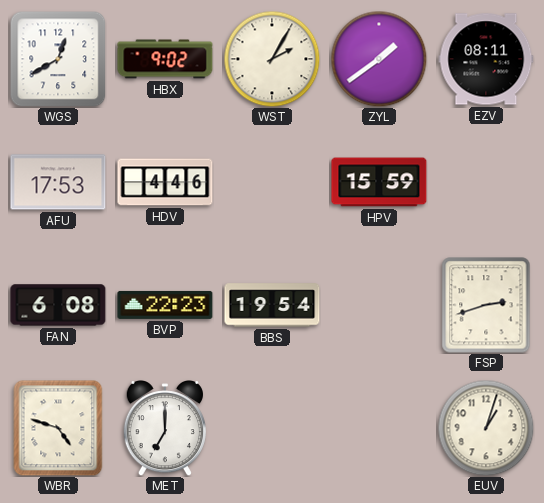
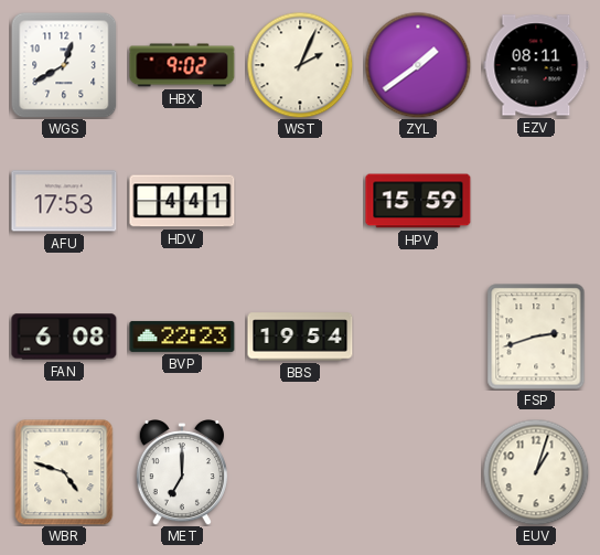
WST: 2:05 -> 2:04
HDV: 4:46 -> 4:41
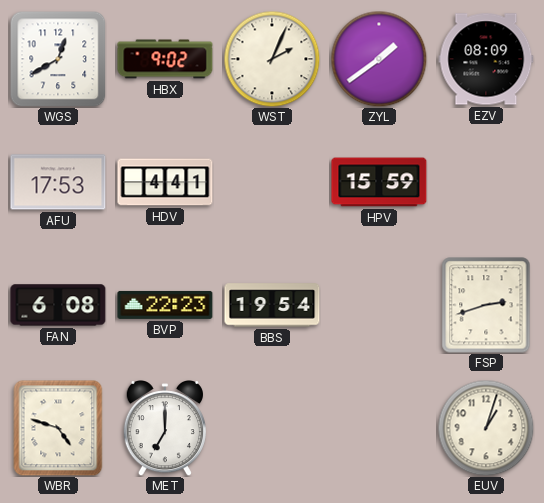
EZV: 08:11 -> 08:09
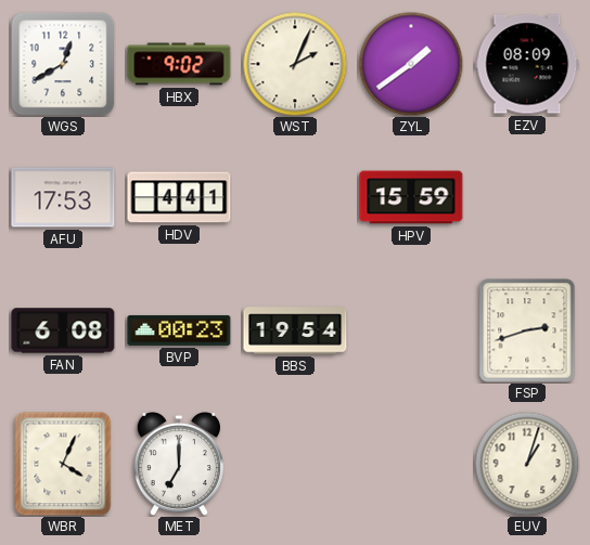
BVP: 22:23 -> 00:23
WBR: 4:48 -> 4:04
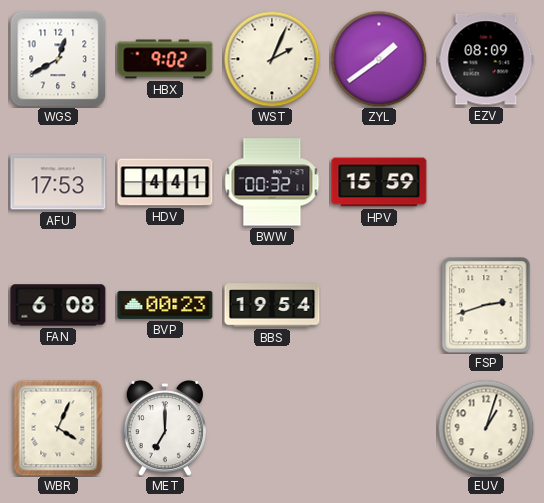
BWW: none -> 00:32
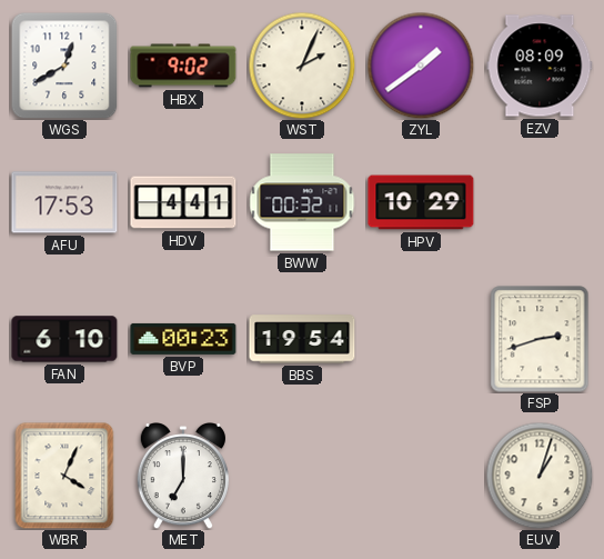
HPV: 15:59 -> 10:29
FAN: 6:08 -> 6:10
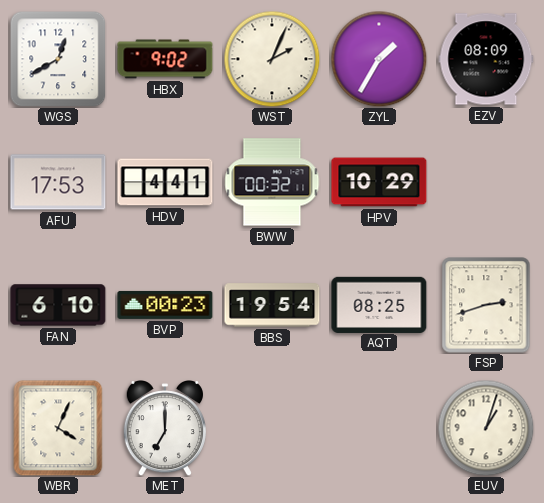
ZYL: 1:39 -> 1:35
AQT: none -> 08:25
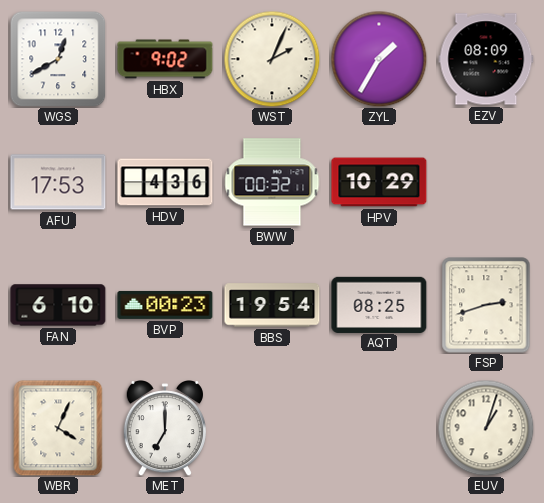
HDV: 4:41 -> 4:36
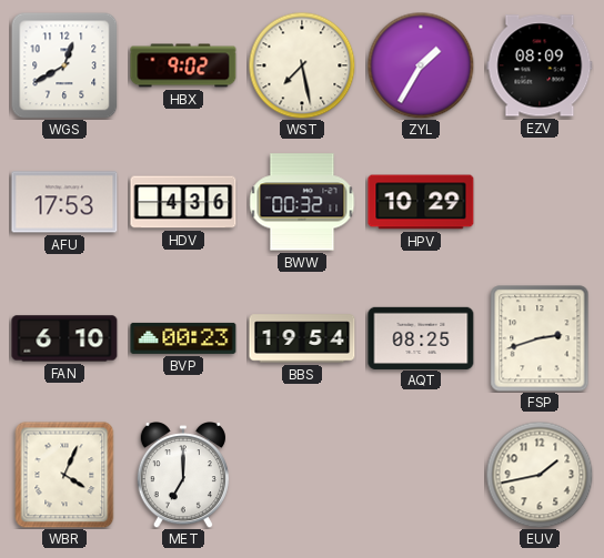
WST: 2:04 -> 7:28
EUV: 1:03 -> 1:43
